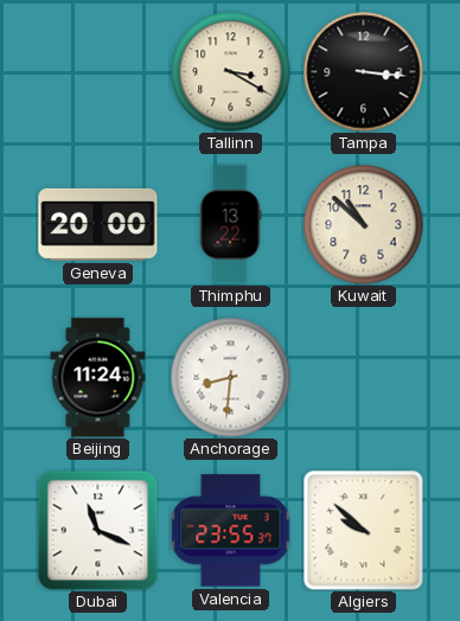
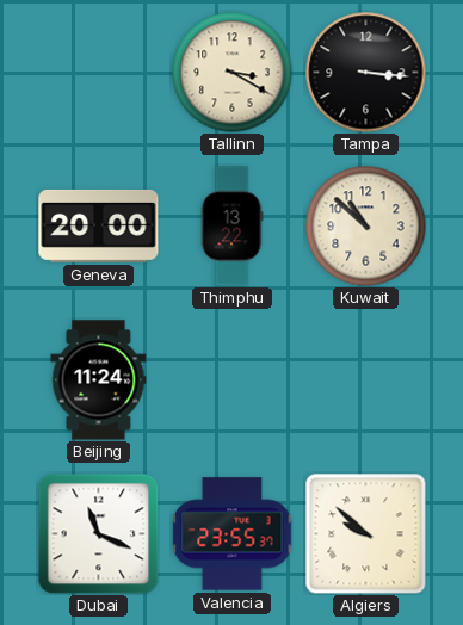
Anchorage: 8:31 -> none
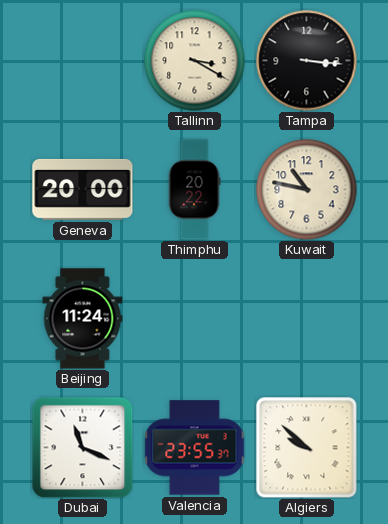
Thimphu: 13:22 -> 20:22
Kuwait: 10:52 -> 10:47
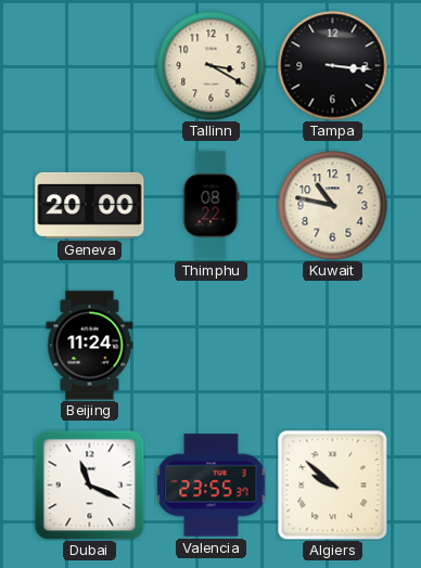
Thimphu: 20:22 -> 08:22
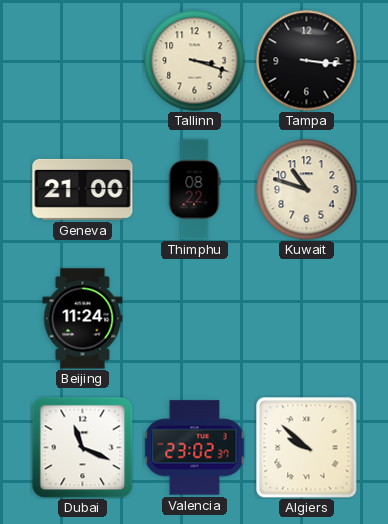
Tallinn: 3:20 -> 3:18
Geneva: 20:00 -> 21:00
Kuwait: 10:47 -> 10:48
Valencia: 23:55 -> 23:02
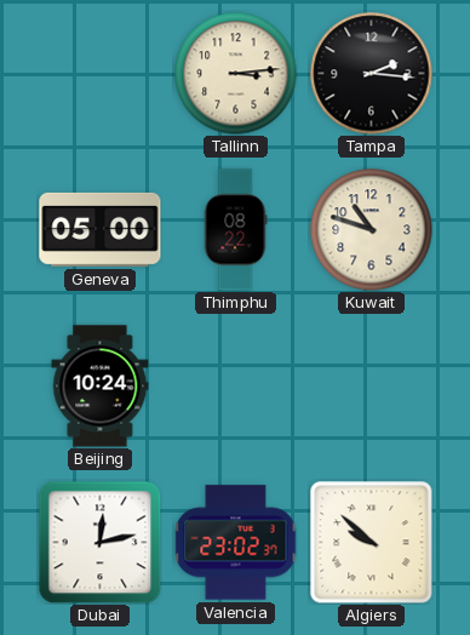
Tallinn: 3:18 -> 3:14
Tampa: 3:16 -> 2:16
Geneva: 21:00 -> 05:00
Beijing: 11:24 -> 10:24
Dubai: 11:19 -> 12:13
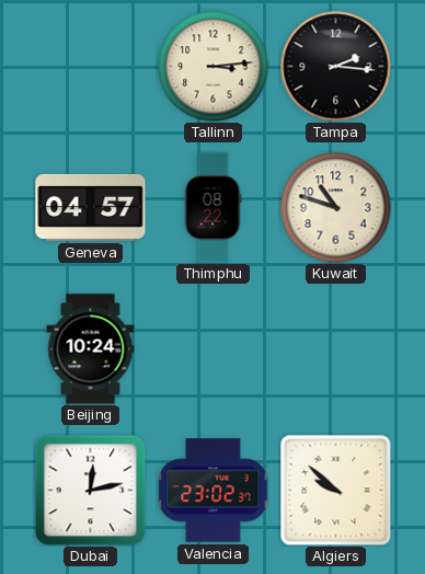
Geneva: 05:00 -> 04:57
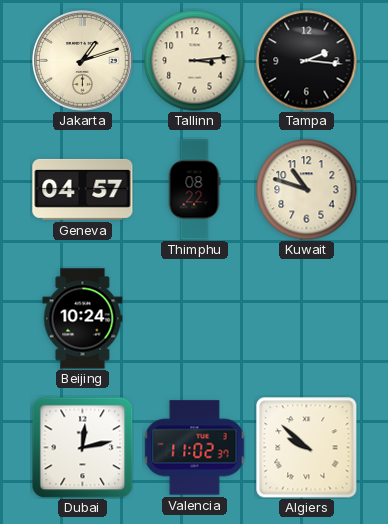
Jakarta: none -> 1:12
Valencia: 23:02 -> 11:02
